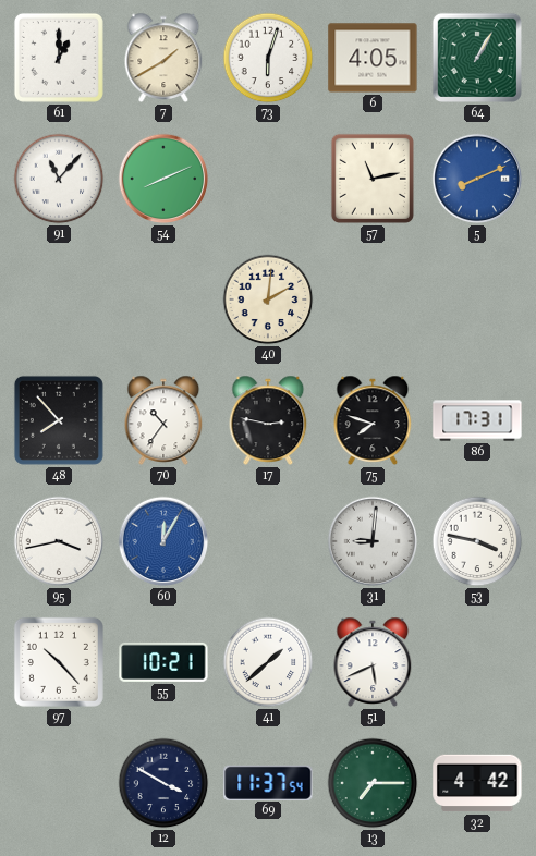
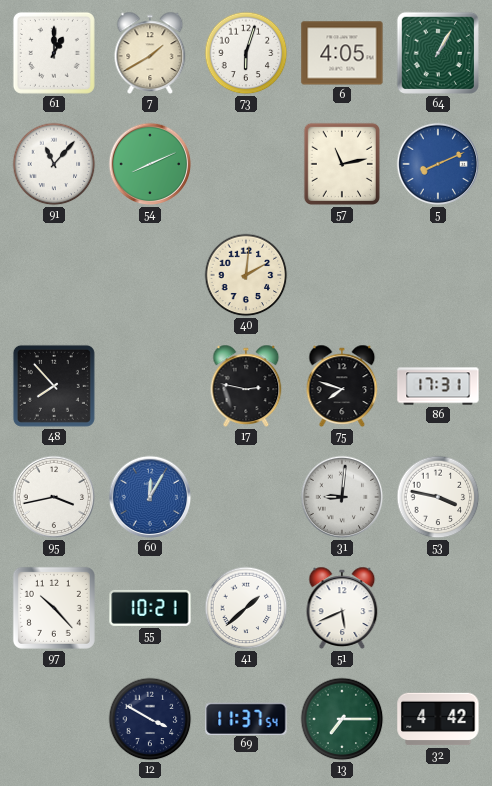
70: 10:36 -> none
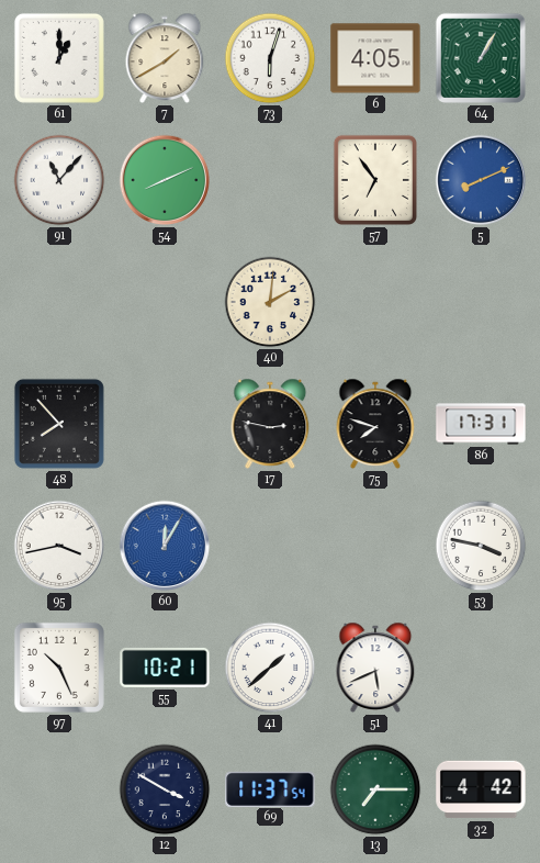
57: 11:13 -> 6:54
31: 9:01 -> none
97: 10:23 -> 10:26
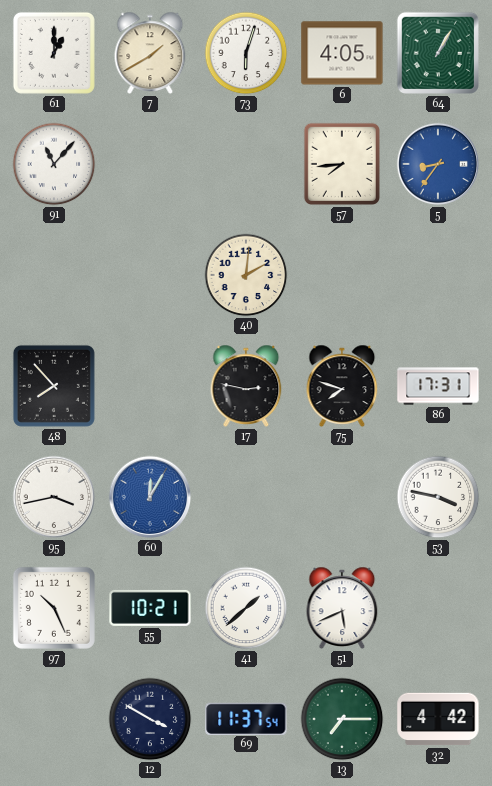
54: 8:11 -> none
57: 6:54 -> 7:44
5: 8:11 -> 8:36
